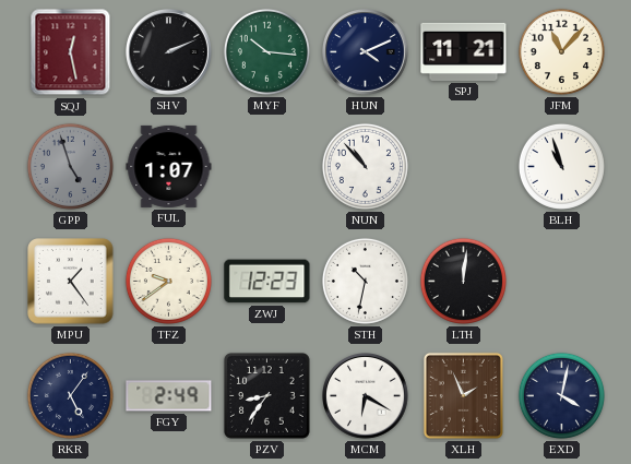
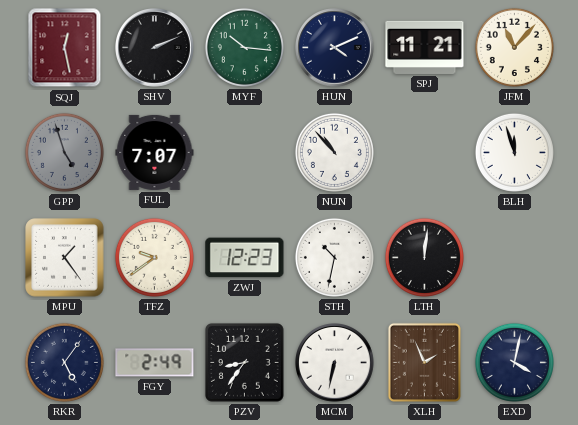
FUL: 1:07 -> 7:07
BLH: 10:57 -> 11:57
MCM: 6:20 -> 6:32
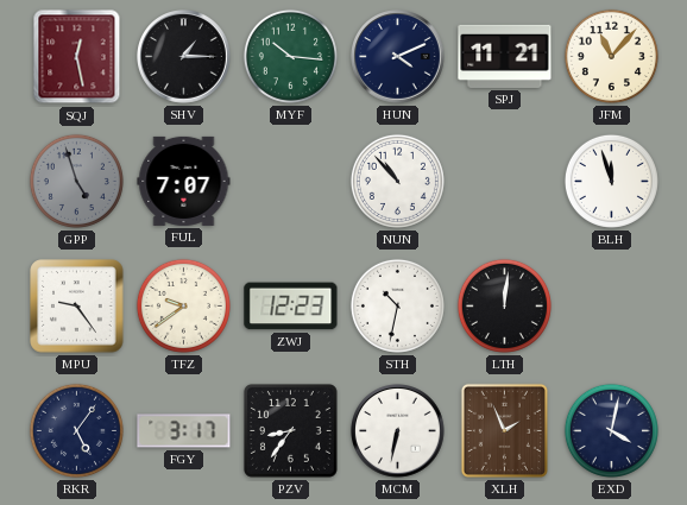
SHV: 2:11 -> 1:15
MPU: 1:24 -> 9:24
FGY: 2:49 -> 3:17
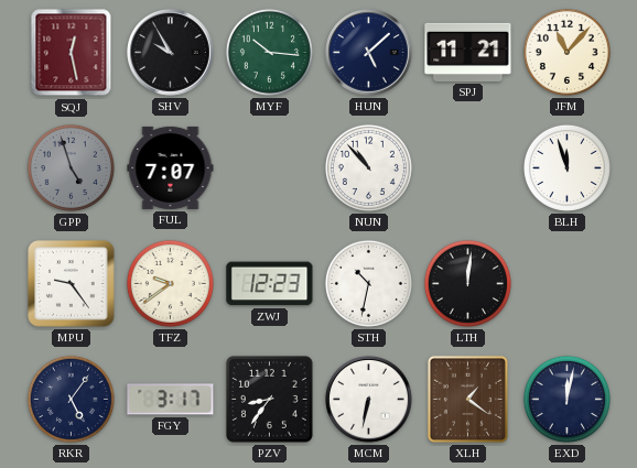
SHV: 1:15 -> 9:55
HUN: 4:11 -> 5:08
XLH: 1:56 -> 1:21
EXD: 4:02 -> 12:02
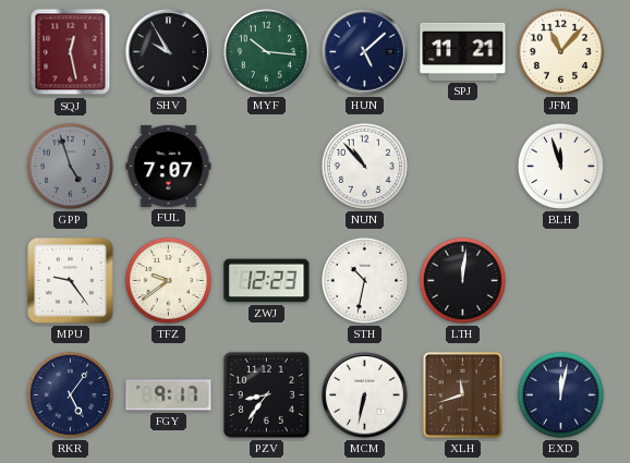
FGY: 3:17 -> 9:17
XLH: 1:21 -> 11:42
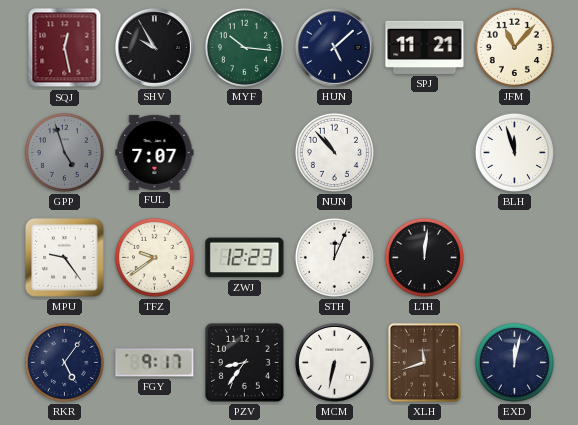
STH: 10:32 -> 12:04
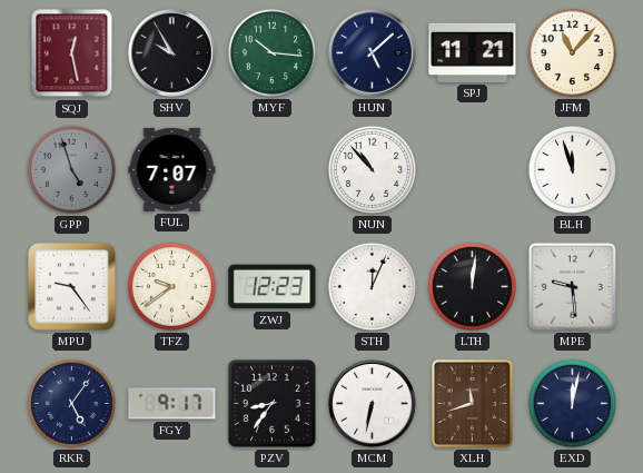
MPE: none -> 9:29
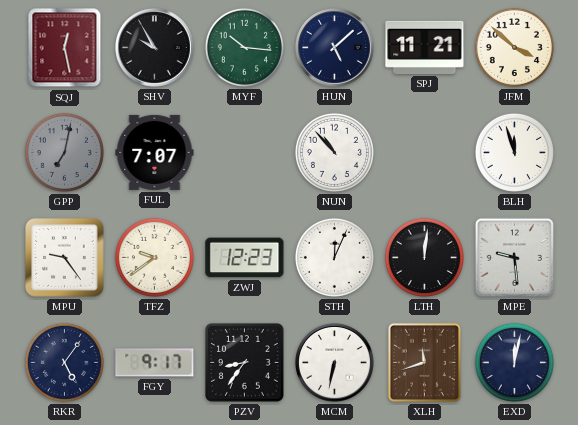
JFM: 11:07 -> 3:52
GPP: 4:57 -> 7:02
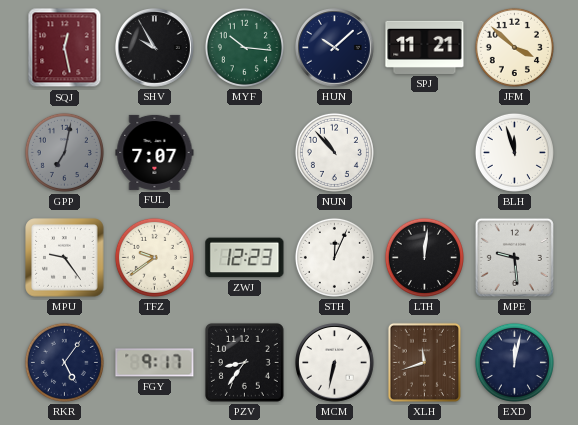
HUN: 5:08 -> 10:08
